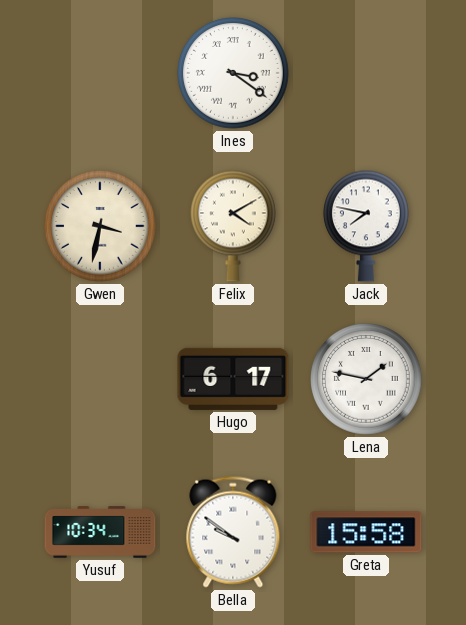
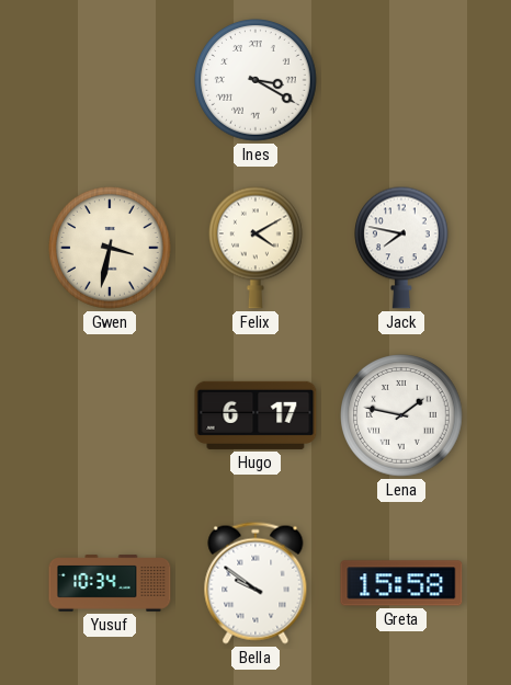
Ines: 3:21 -> 3:20
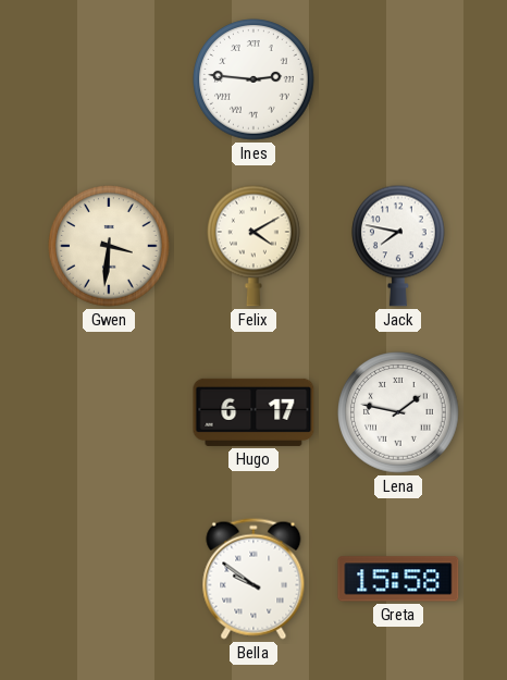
Ines: 3:20 -> 2:46
Gwen: 3:32 -> 3:31
Yusuf: 10:34 -> none
